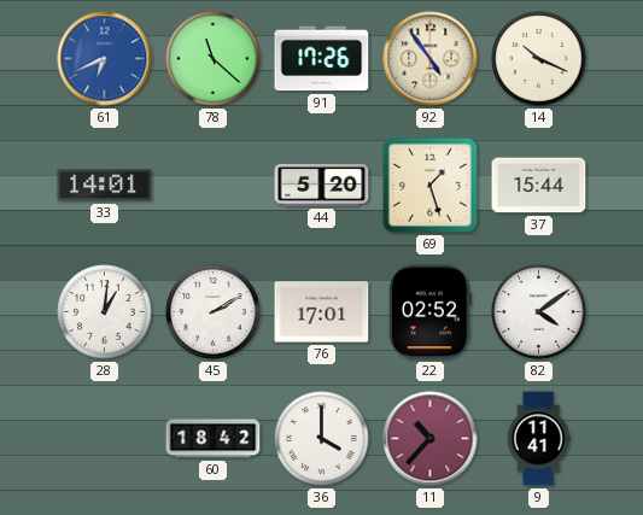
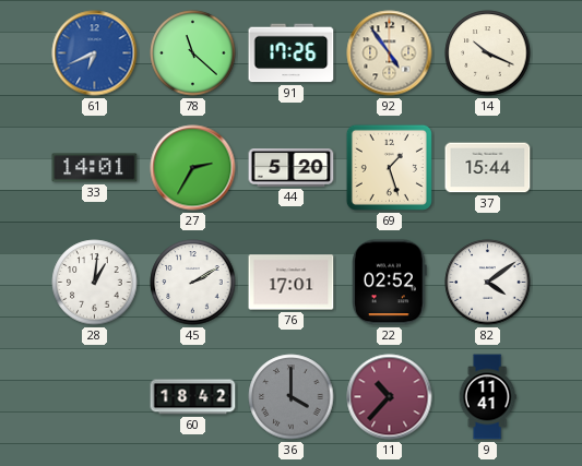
27: none -> 2:35
36 dial: white -> grey
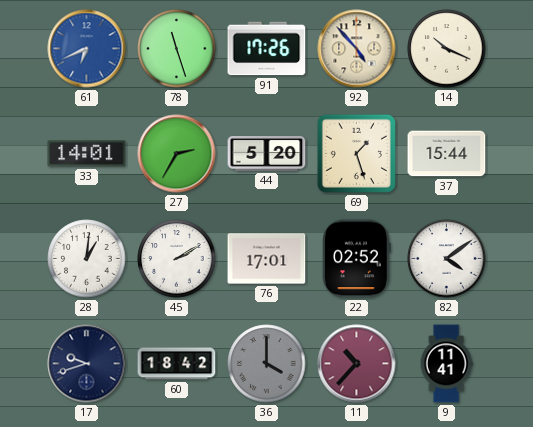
78: 11:22 -> 11:27
92: 4:54 -> 4:53
17: none -> 9:42
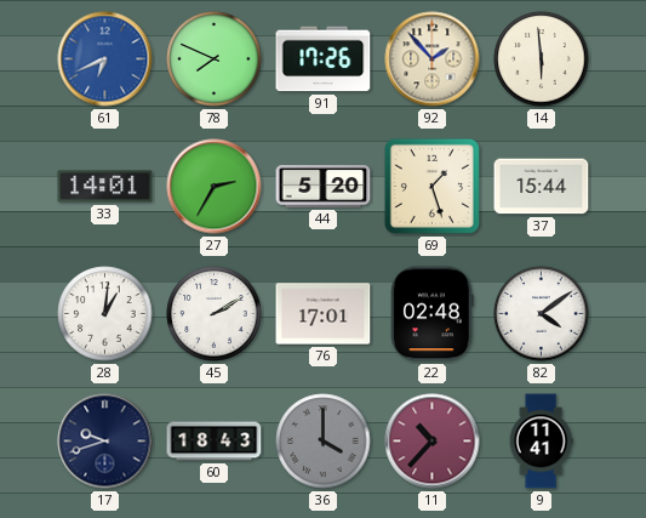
78: 11:27 -> 7:49
92: 4:53 -> 1:53
14: 10:19 -> 5:59
22: 02:52 -> 02:48
60: 18:42 -> 18:43
